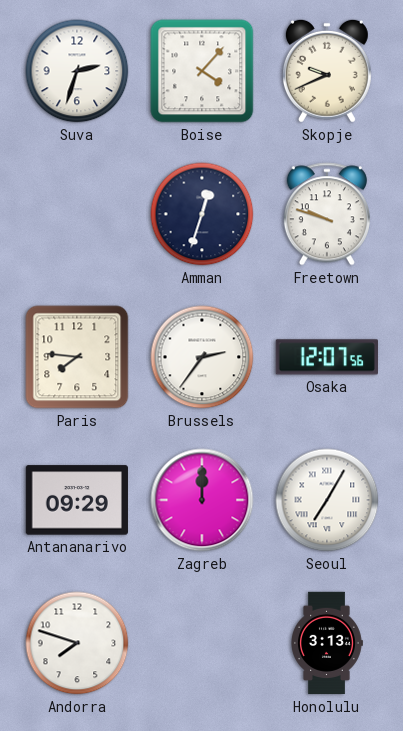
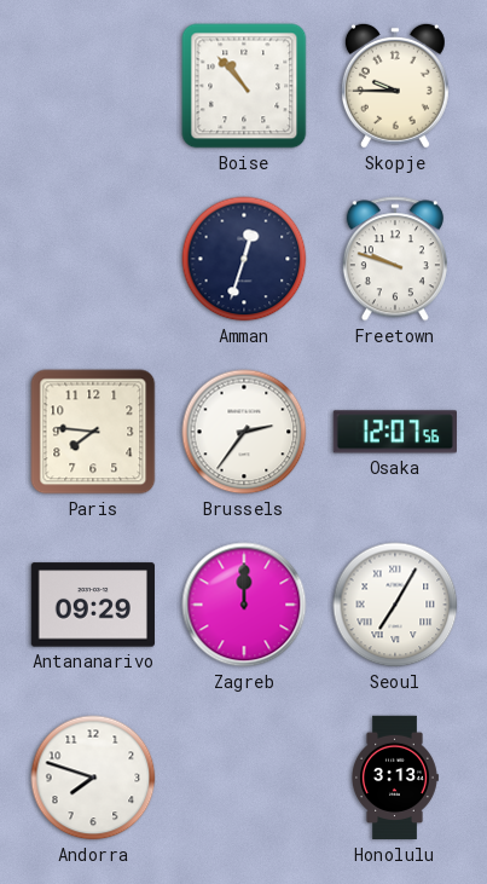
Suva: 2:33 -> none
Boise: 4:07 -> 10:53
Skopje: 9:41 -> 9:45
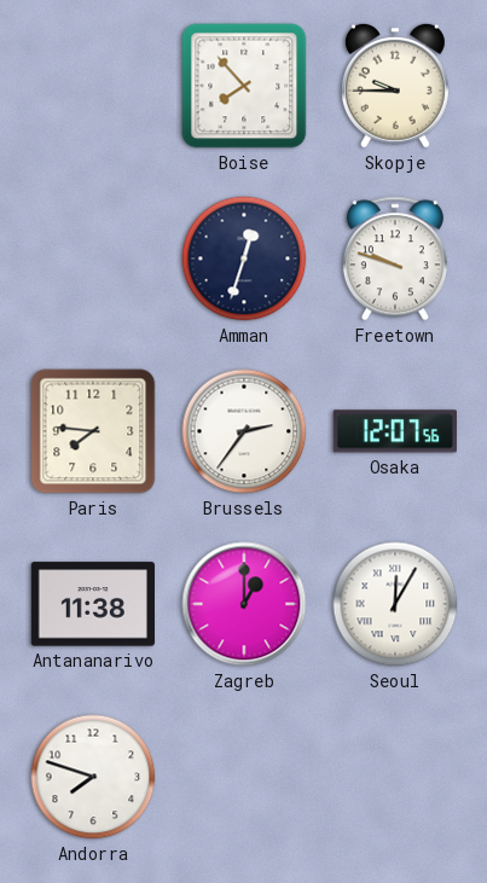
Boise: 10:53 -> 7:53
Antananarivo: 09:29 -> 11:38
Zagreb: 12:00 -> 1:00
Seoul: 7:05 -> 12:05
Honolulu: 3:13 -> none
